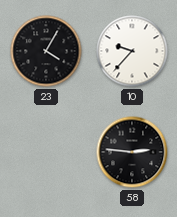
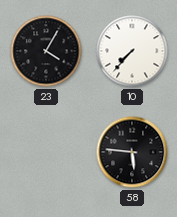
10: 9:37 -> 7:37
58: 2:46 -> 5:46
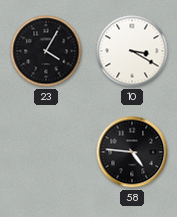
10: 7:37 -> 3:20
58: 5:46 -> 4:46
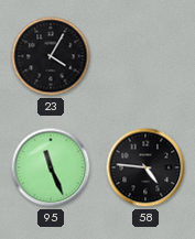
10: 3:20 -> none
95: none -> 11:26
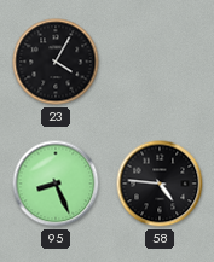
95: 11:26 -> 8:26
